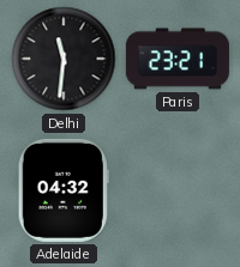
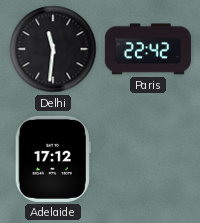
Paris: 23:21 -> 22:42
Adelaide: 04:32 -> 17:12
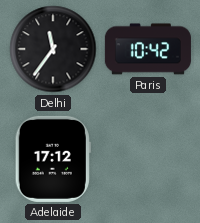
Delhi: 11:31 -> 11:36
Paris: 22:42 -> 10:42
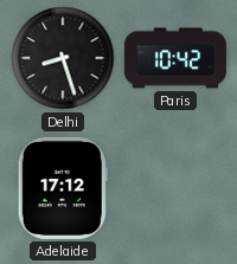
Delhi: 11:36 -> 8:27
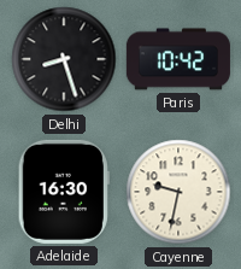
Adelaide: 17:12 -> 16:30
Cayenne: none -> 9:32
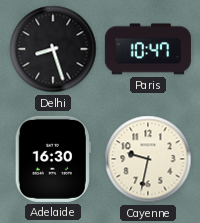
Paris: 10:42 -> 10:47
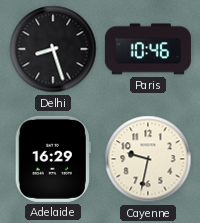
Paris: 10:47 -> 10:46
Adelaide: 16:30 -> 16:29
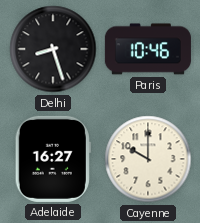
Adelaide: 16:29 -> 16:27
Cayenne: 9:32 -> 10:00
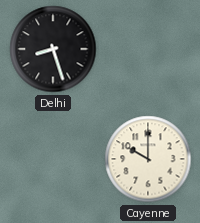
Paris: 10:46 -> none
Adelaide: 16:27 -> none
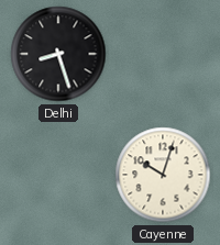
Cayenne: 10:00 -> 10:03
